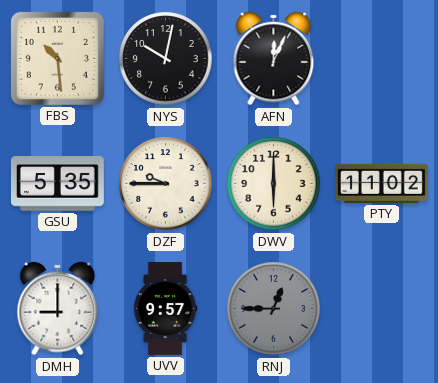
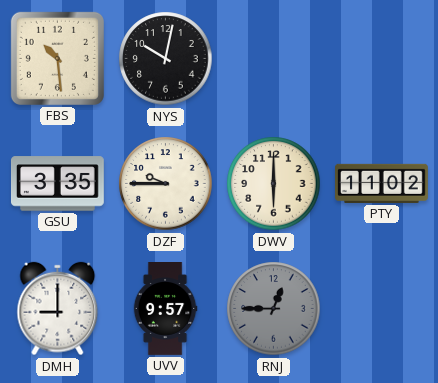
AFN: 12:04 -> none
GSU: 5:35 -> 3:35
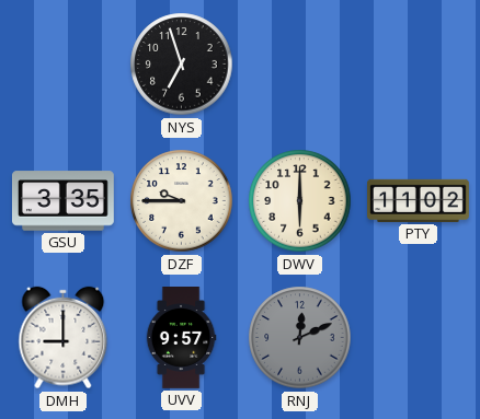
FBS: 10:29 -> none
NYS: 10:02 -> 6:57
RNJ: 12:45 -> 12:11
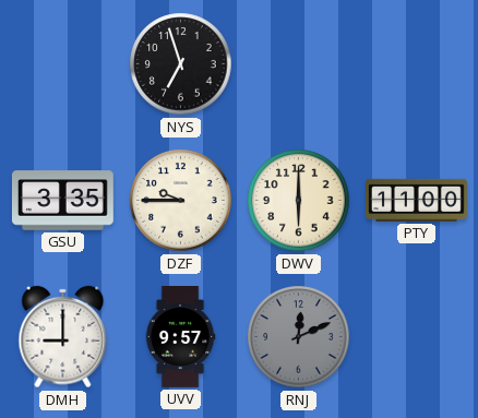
PTY: 11:02 -> 11:00
